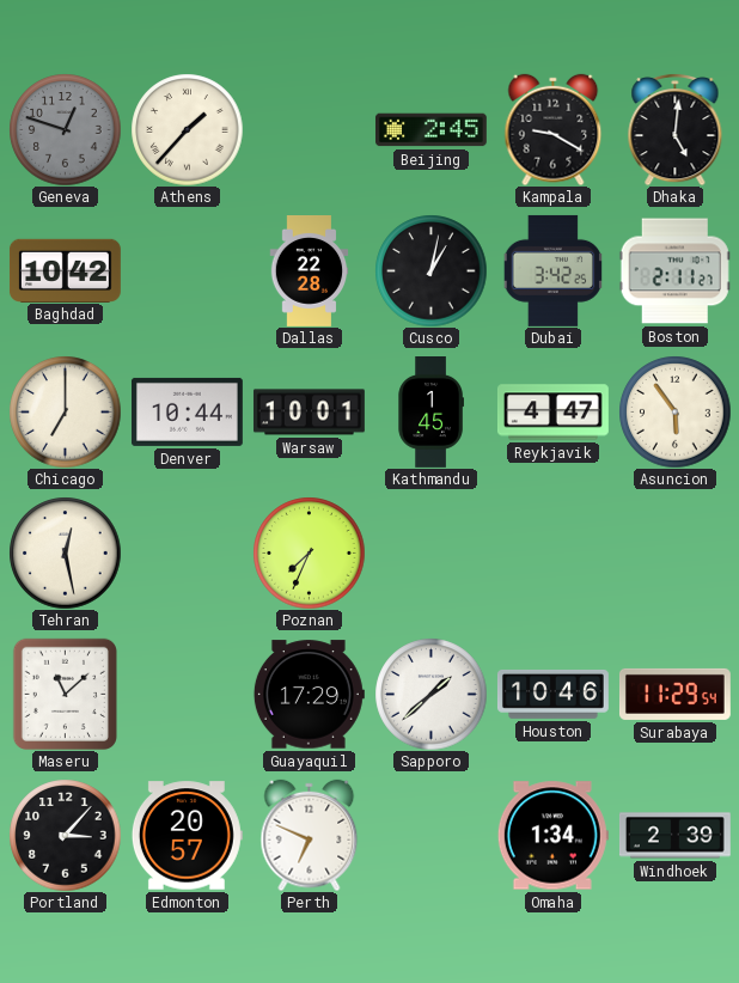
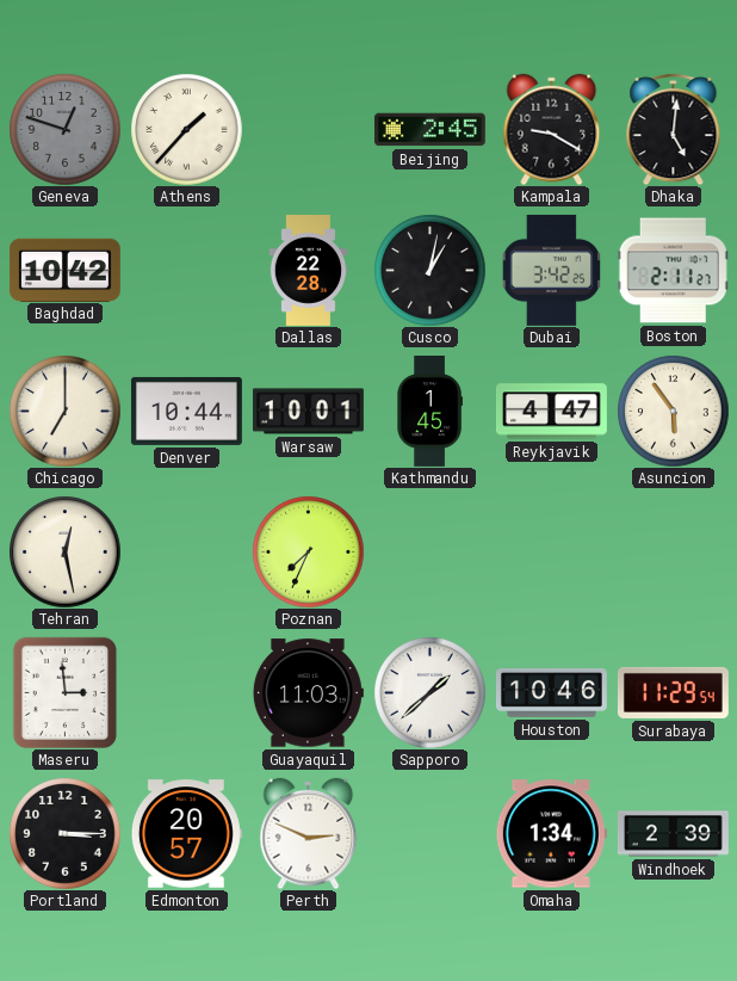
Maseru: 11:08 -> 2:59
Guayaquil: 17:29 -> 11:03
Portland: 3:07 -> 3:15
Perth: 6:49 -> 2:49
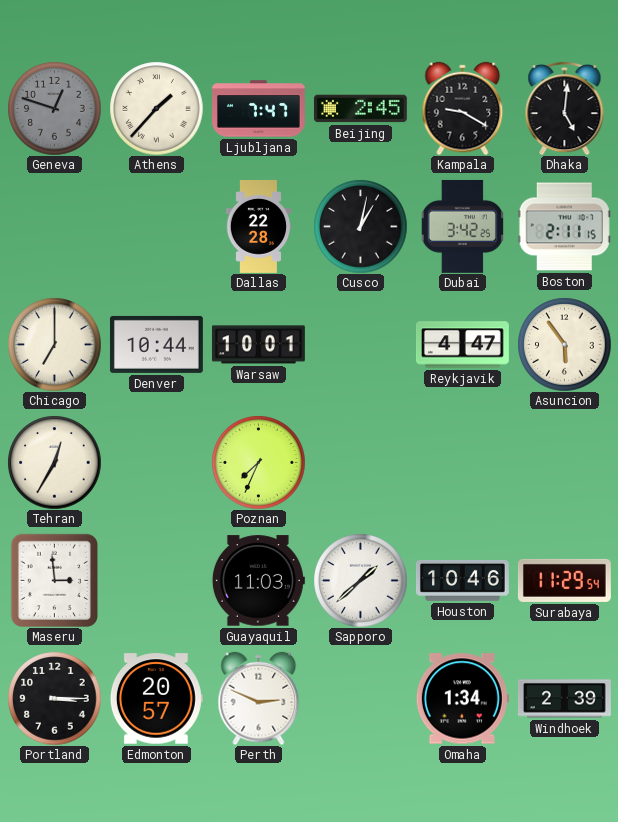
Ljubljana: none -> 7:47
Baghdad: 10:42 -> none
Boston: 2:11:27 -> 2:11:15
Kathmandu: 1:45 -> none
Tehran: 12:28 -> 12:35
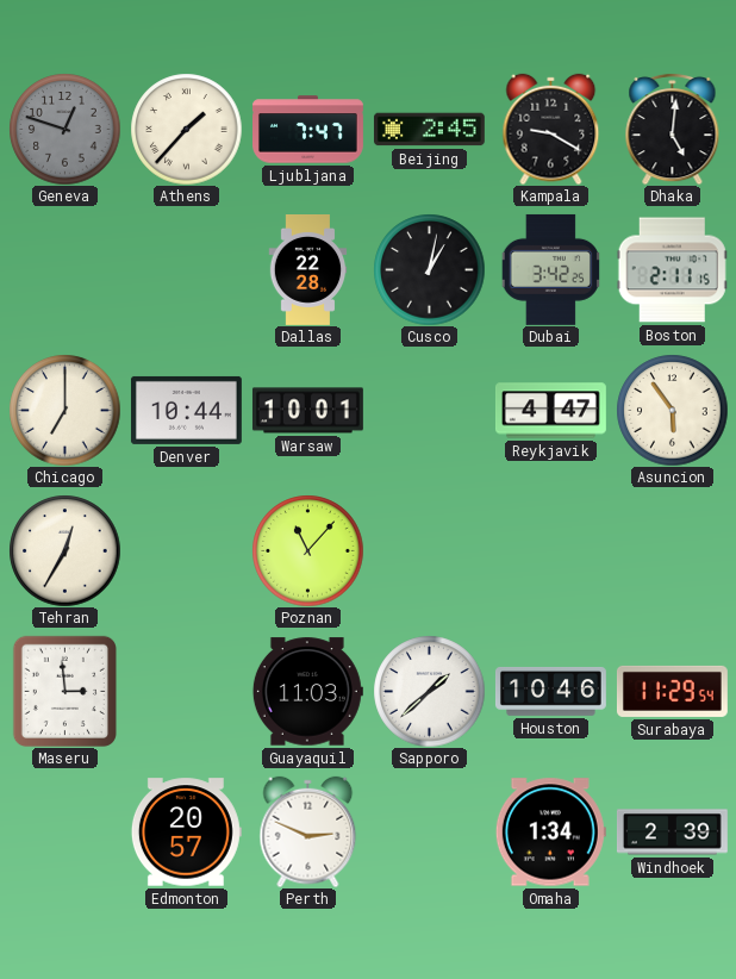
Poznan: 7:34 -> 11:07
Portland: 3:15 -> none
